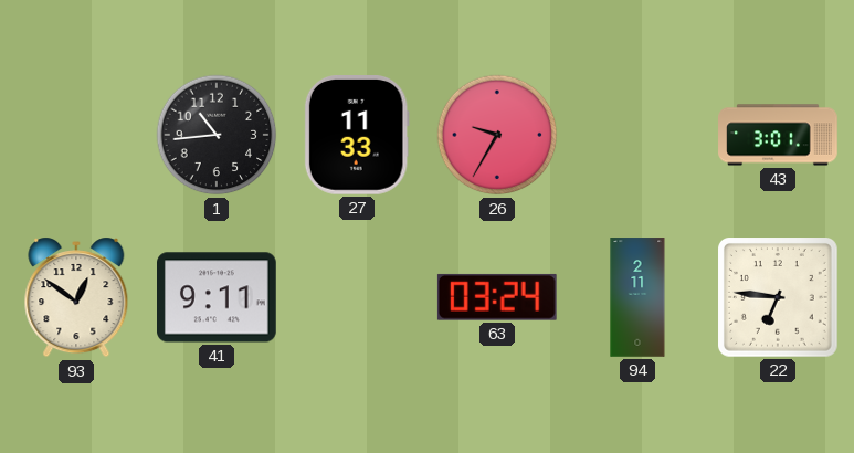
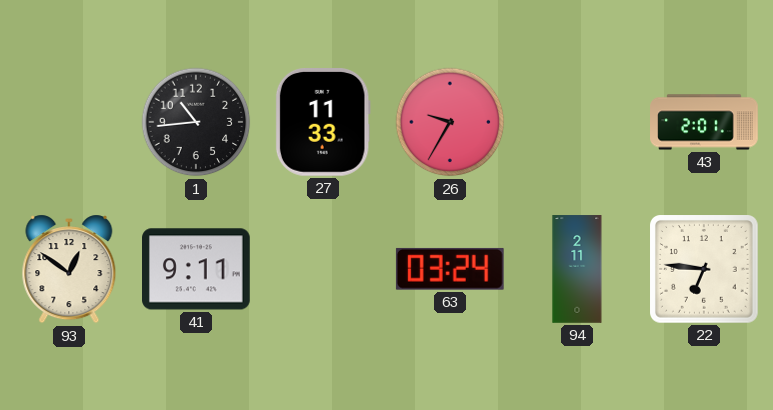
43: 3:01 -> 2:01
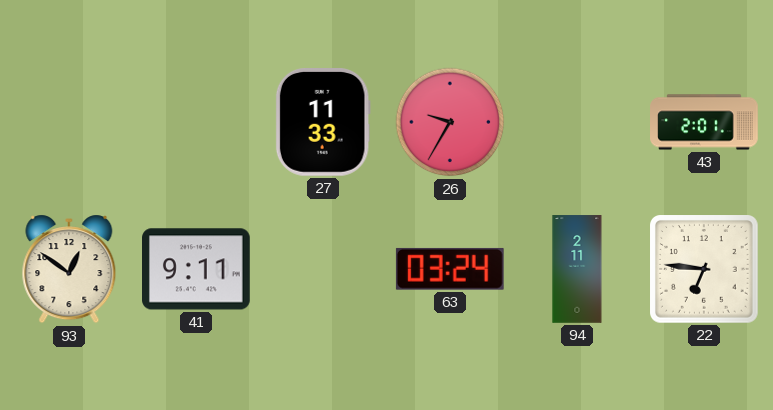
1: 10:44 -> none
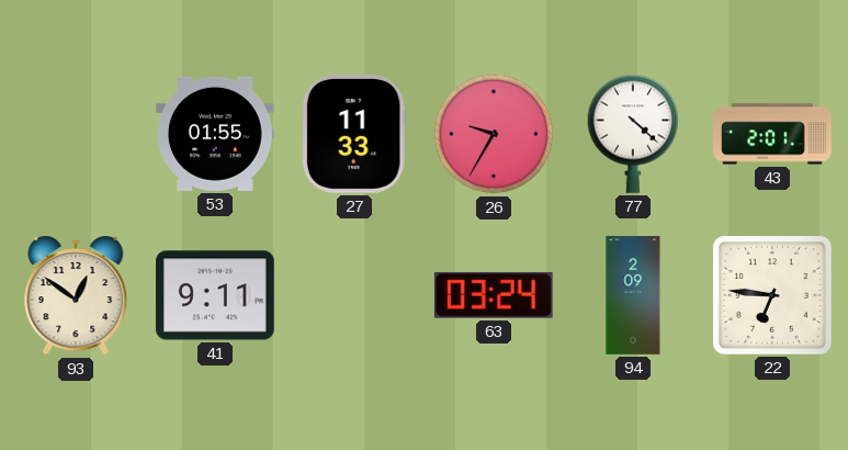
53: none -> 01:55
77: none -> 4:22
94: 2:11 -> 2:09
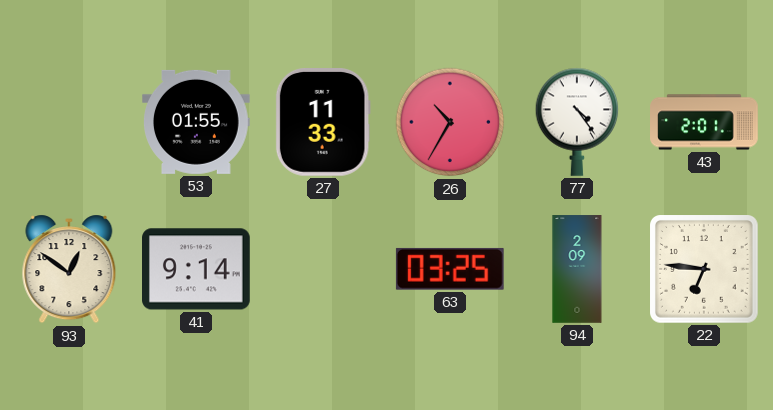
26: 9:35 -> 10:35
77: 4:22 -> 4:24
41: 9:11 -> 9:14
63: 03:24 -> 03:25
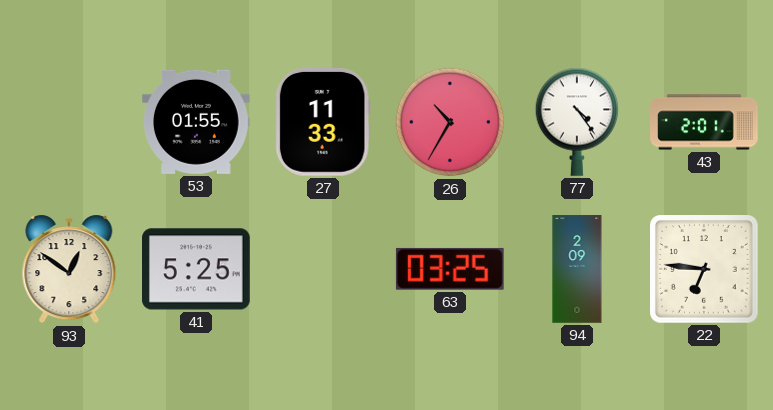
41: 9:14 -> 5:25
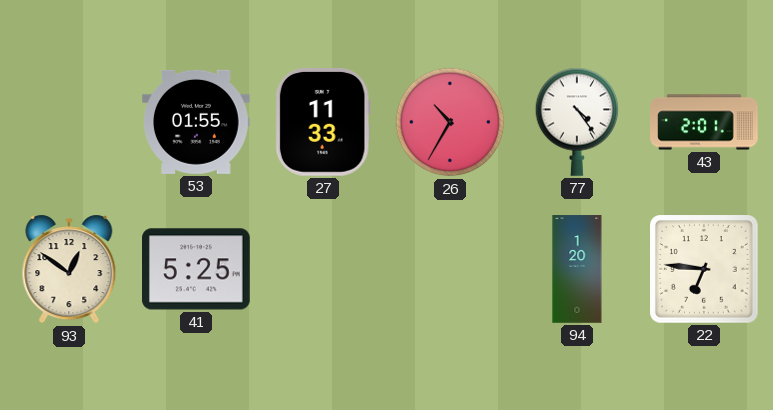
63: 03:25 -> none
94: 2:09 -> 1:20
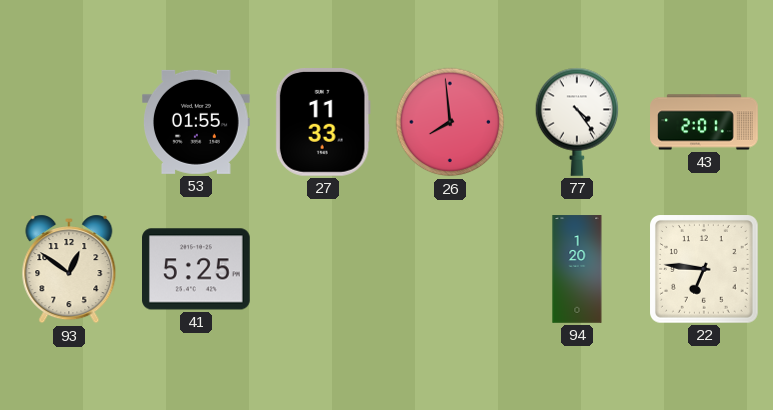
26: 10:35 -> 7:59
